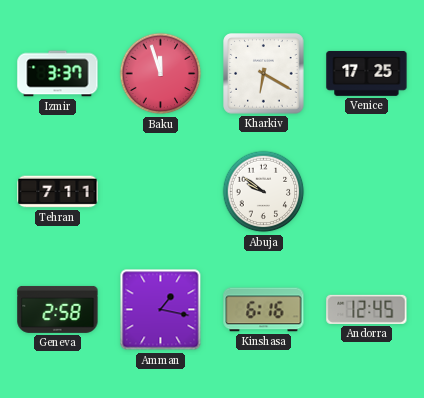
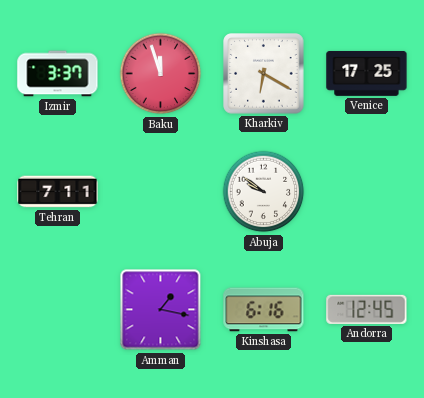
Geneva: 2:58 -> none
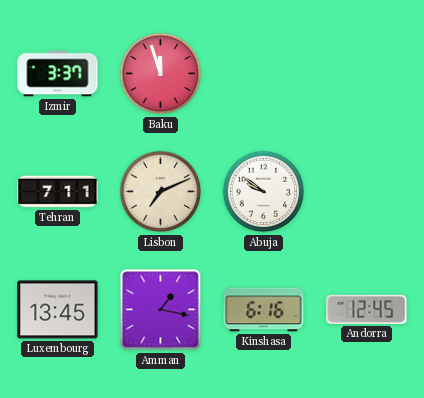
Kharkiv: 6:20 -> none
Venice: 17:25 -> none
Lisbon: none -> 7:11
Luxembourg: none -> 13:45
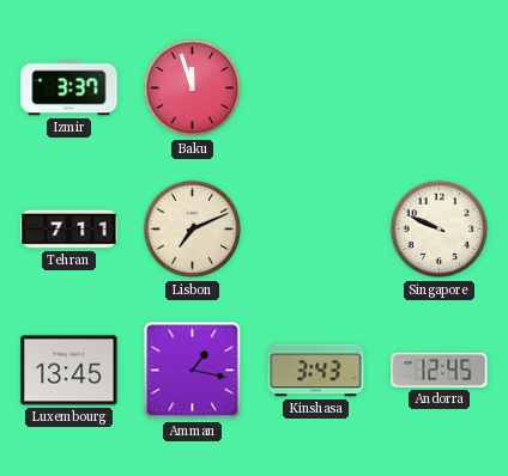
Abuja: 9:51 -> none
Singapore: none -> 9:49
Kinshasa: 6:16 -> 3:43
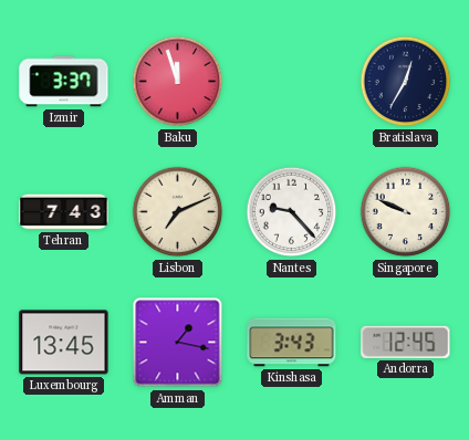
Bratislava: none -> 12:35
Tehran: 7:11 -> 7:43
Nantes: none -> 9:23
